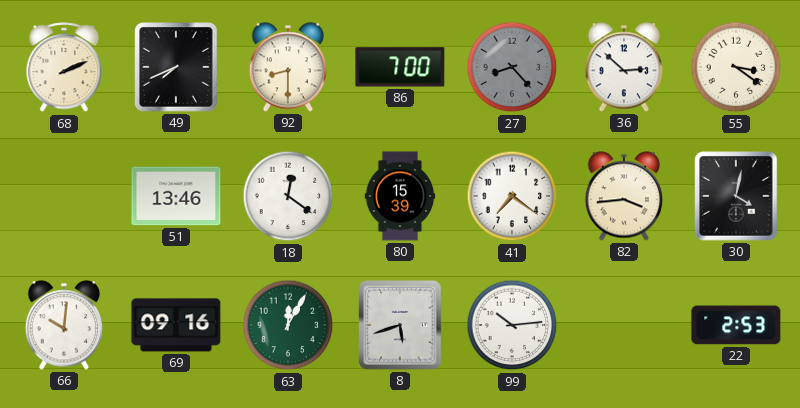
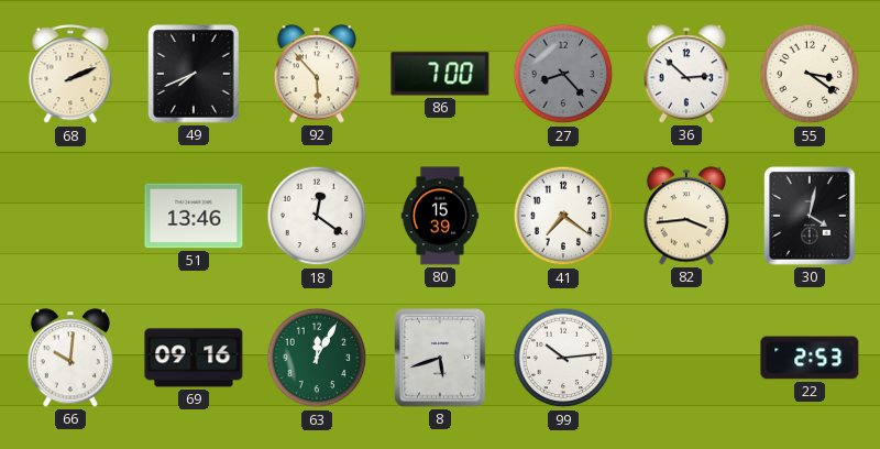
92: 8:30 -> 5:53
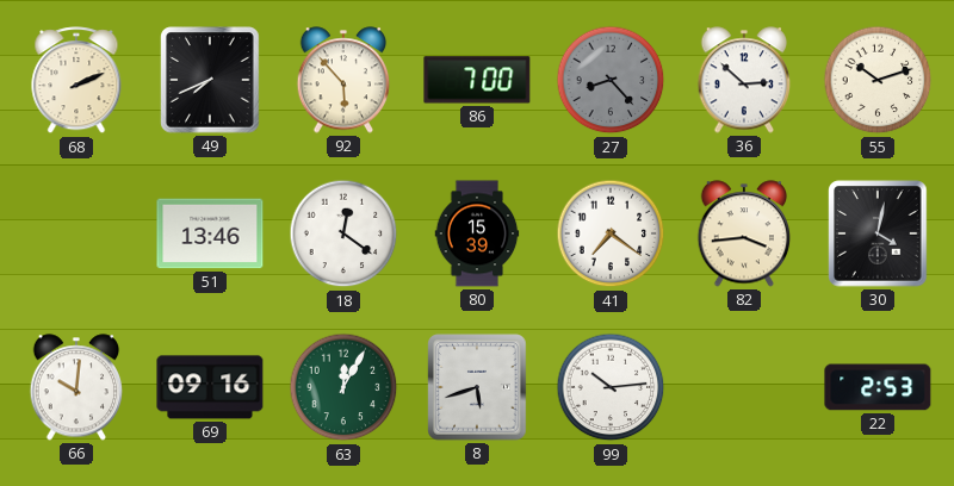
55: 3:21 -> 10:12
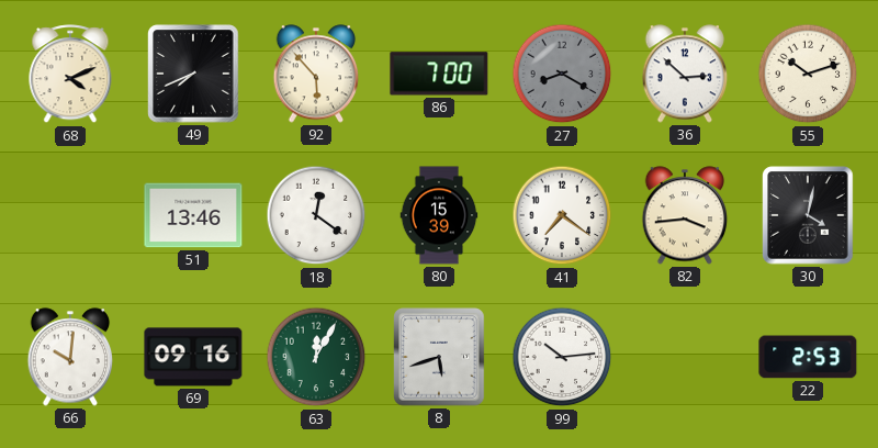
68: 2:11 -> 4:11
27: 8:23 -> 8:20
